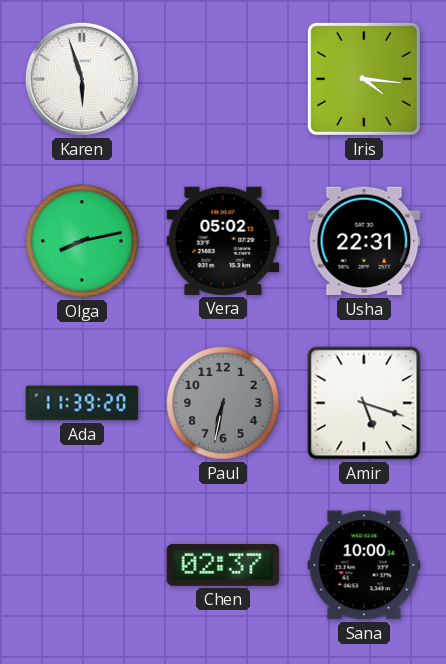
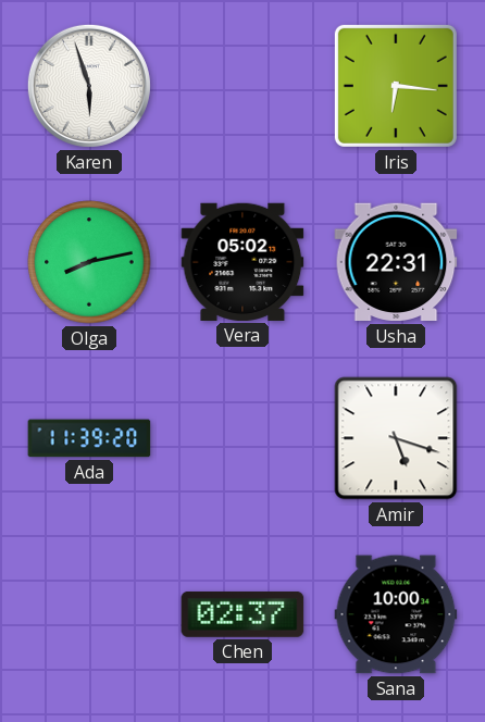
Iris: 4:16 -> 6:16
Paul: 6:32 -> none
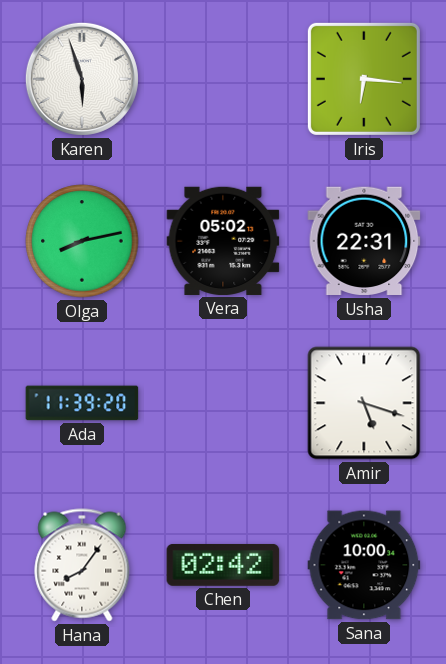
Hana: none -> 8:06
Chen: 02:37 -> 02:42
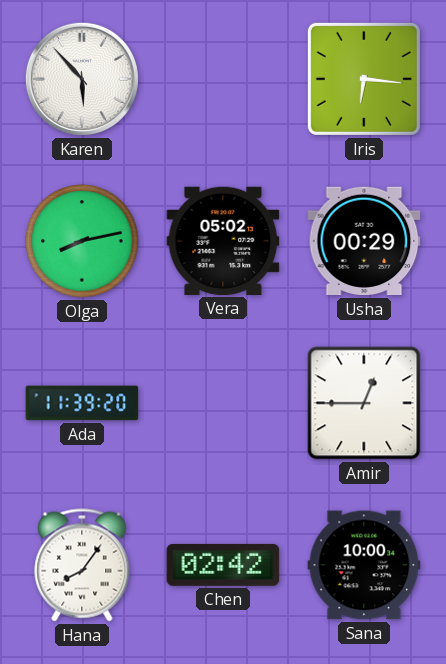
Karen: 5:57 -> 5:53
Usha: 22:31 -> 00:29
Amir: 5:18 -> 12:45
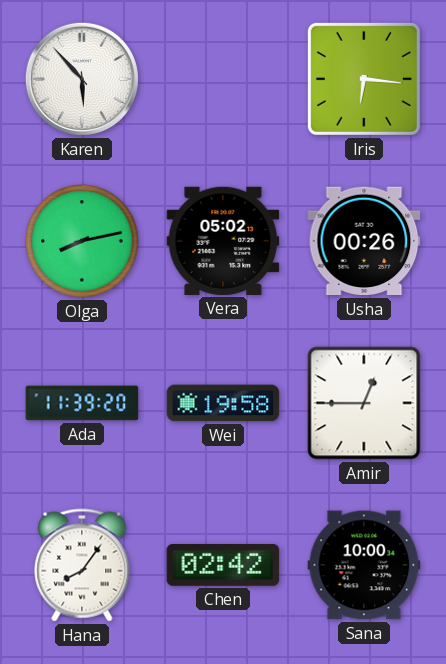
Usha: 00:29 -> 00:26
Wei: none -> 19:58
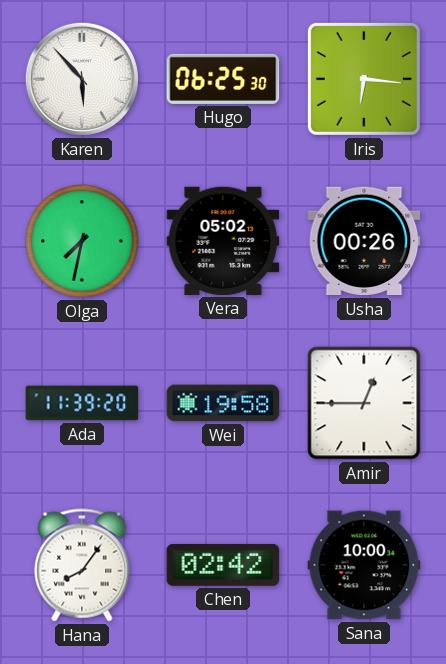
Hugo: none -> 06:25
Olga: 8:13 -> 7:32
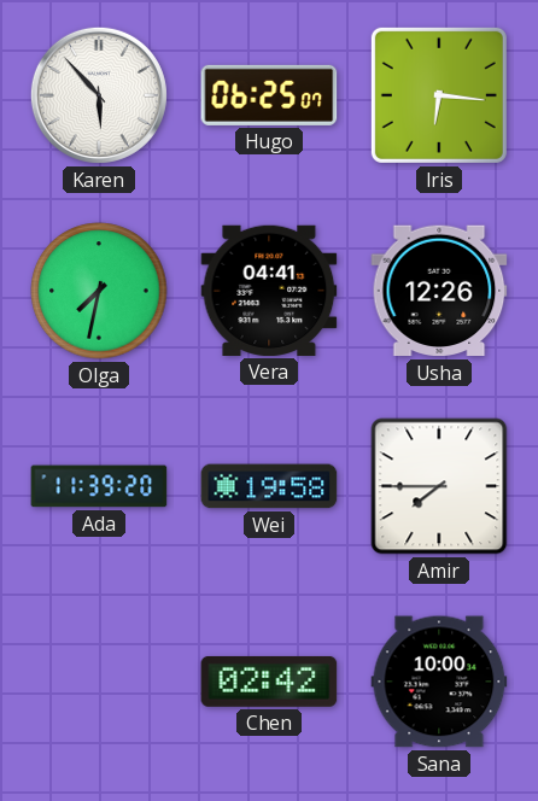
Hugo: 06:25:30 -> 06:25:07
Vera: 05:02 -> 04:41
Usha: 00:26 -> 12:26
Amir: 12:45 -> 7:45
Hana: 8:06 -> none
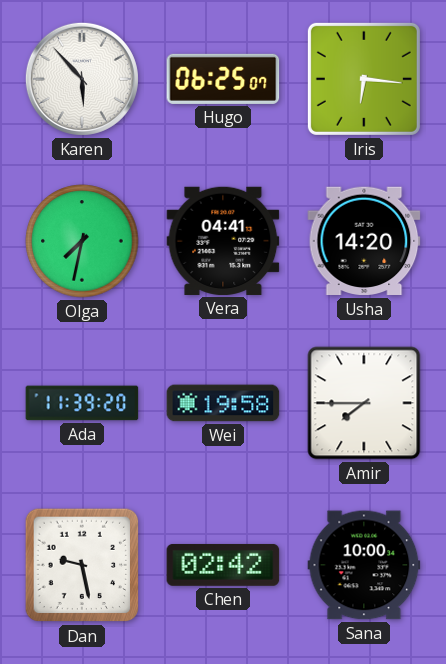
Usha: 12:26 -> 14:20
Dan: none -> 9:28
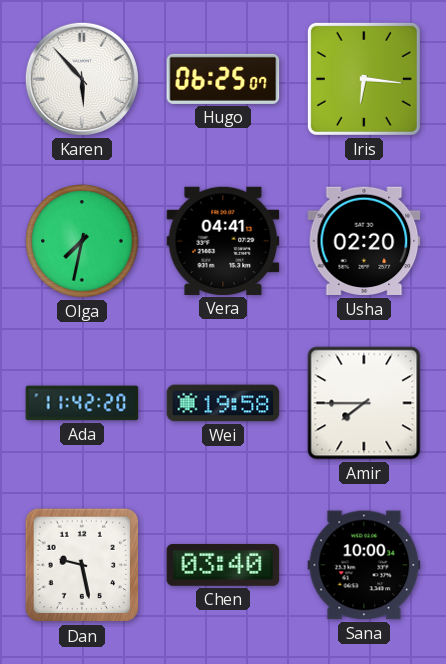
Usha: 14:20 -> 02:20
Ada: 11:39 -> 11:42
Chen: 02:42 -> 03:40
